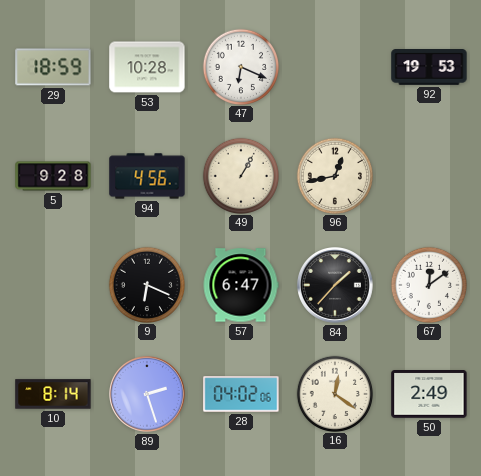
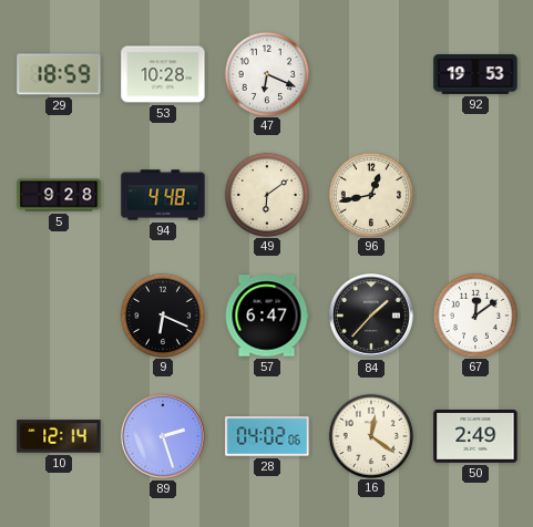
94: 4:56 -> 4:48
49: 1:05 -> 6:09
10: 8:14 -> 12:14
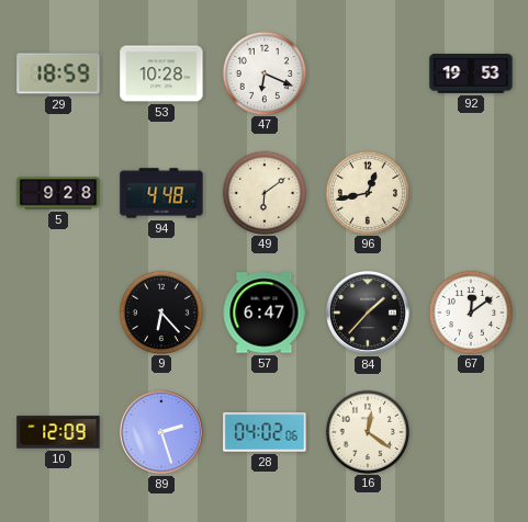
9: 6:19 -> 6:23
10: 12:14 -> 12:09
50: 2:49 -> none
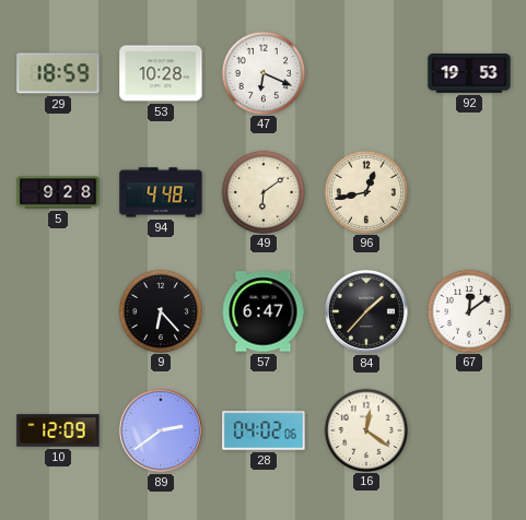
89: 2:27 -> 2:39
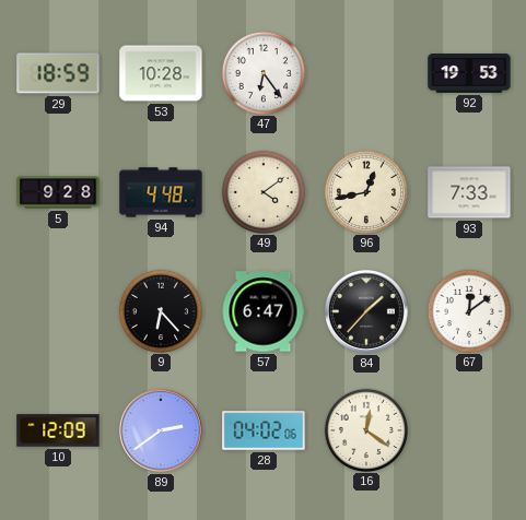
47: 6:19 -> 6:24
49: 6:09 -> 4:09
93: none -> 7:33
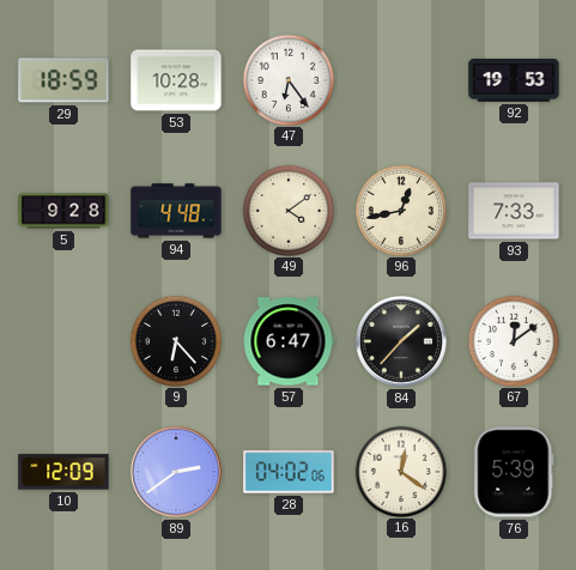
76: none -> 5:39
